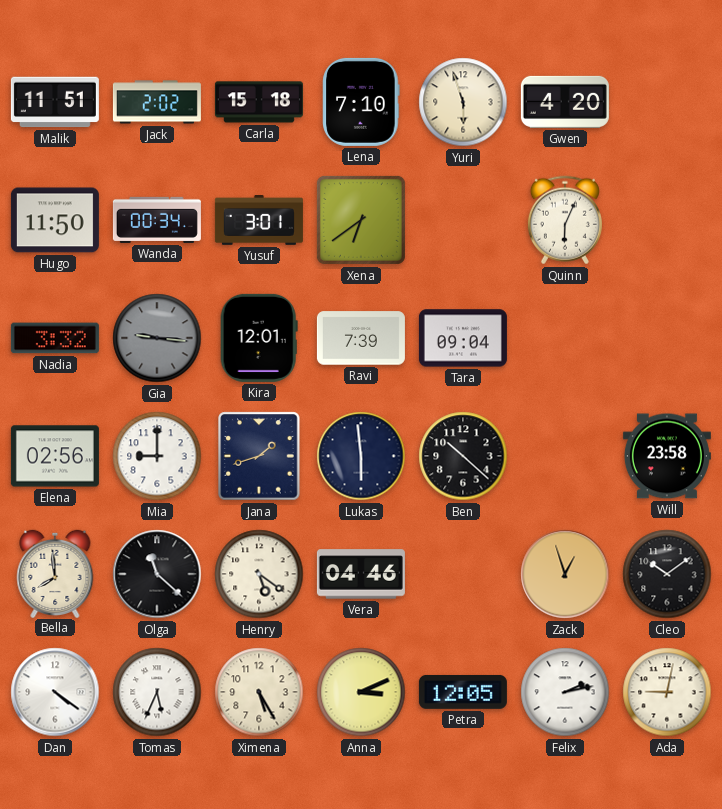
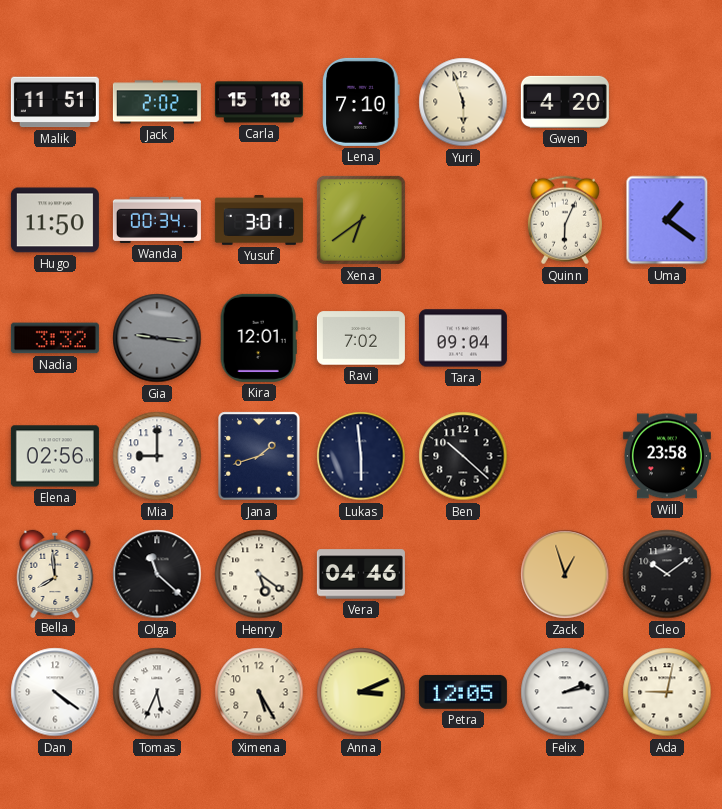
Uma: none -> 1:21
Ravi: 7:39 -> 7:02
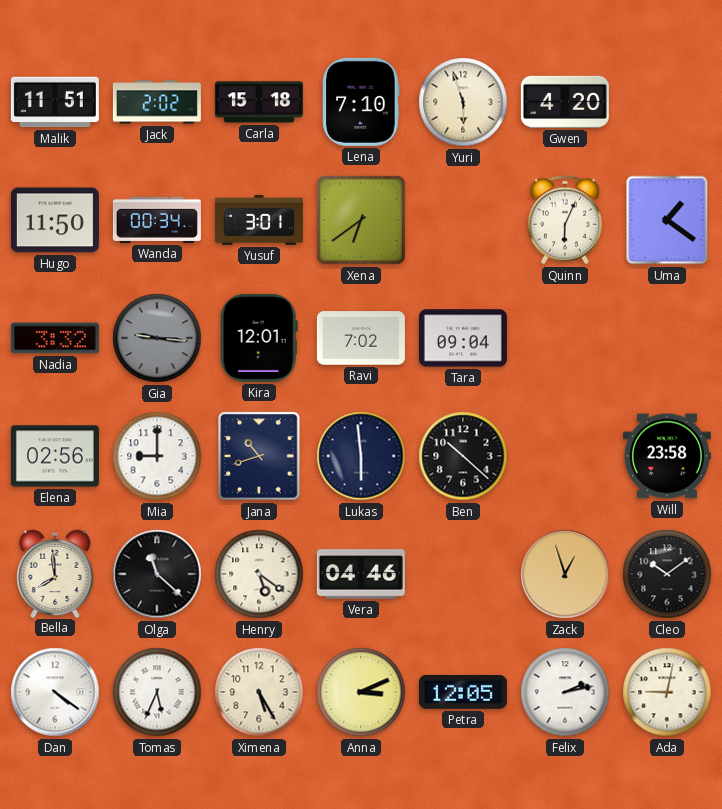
Jana: 1:42 -> 10:42
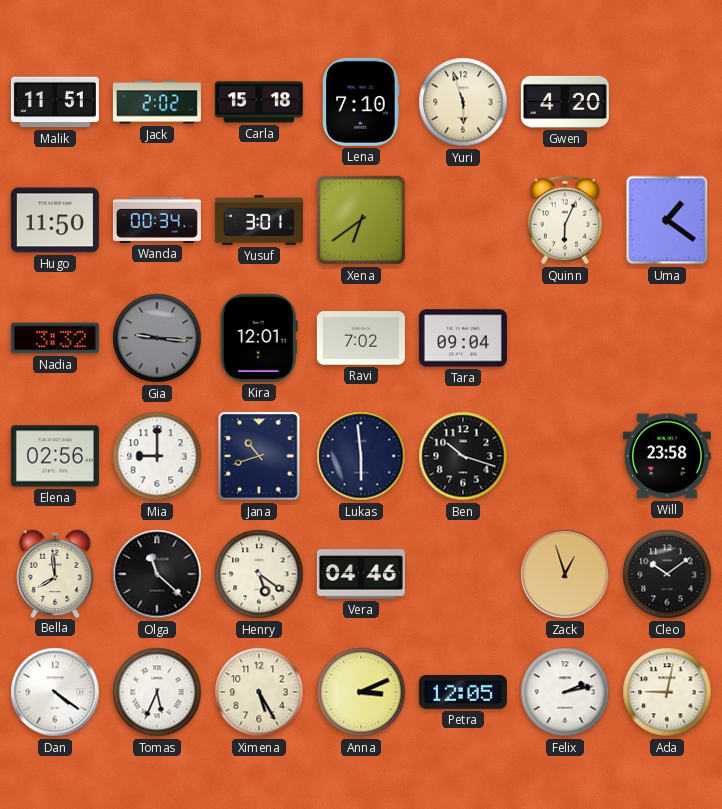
Ben: 10:22 -> 10:18
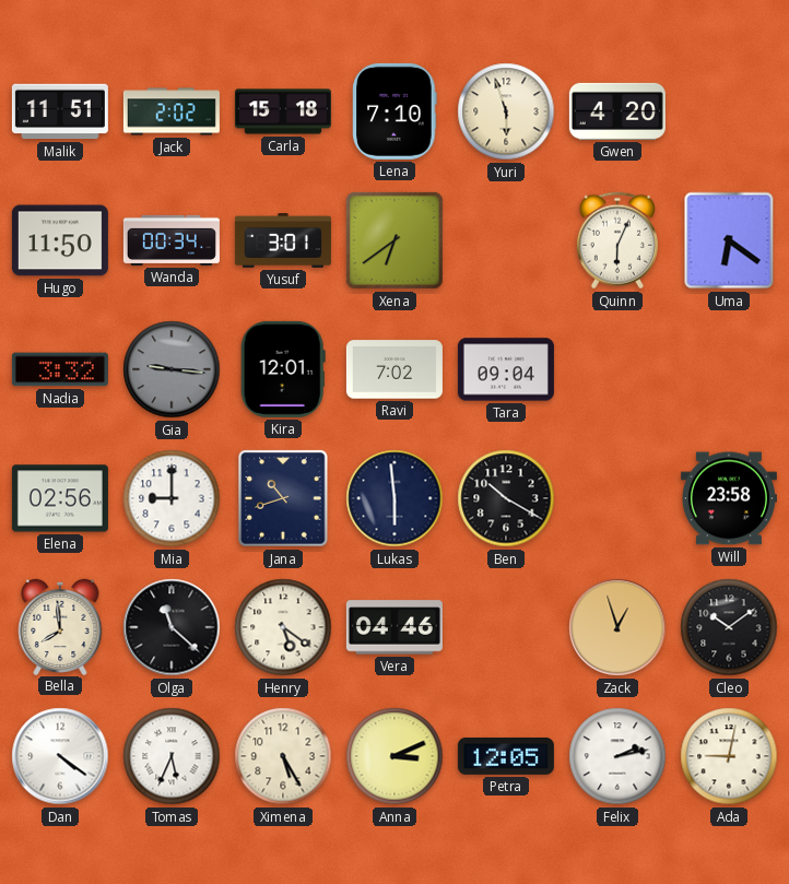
Uma: 1:21 -> 6:21
Ben: 10:18 -> 10:20
